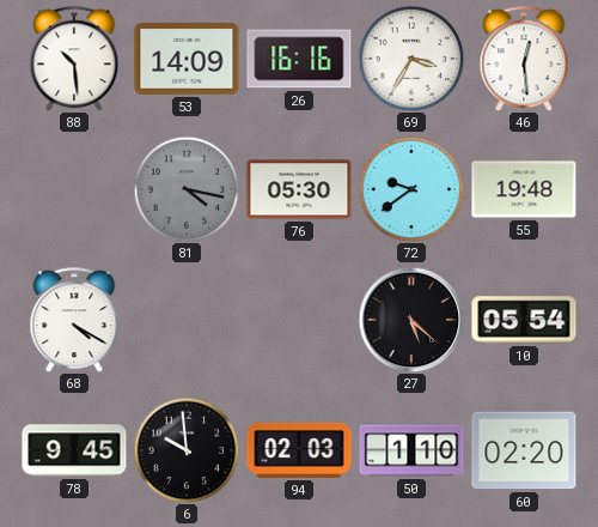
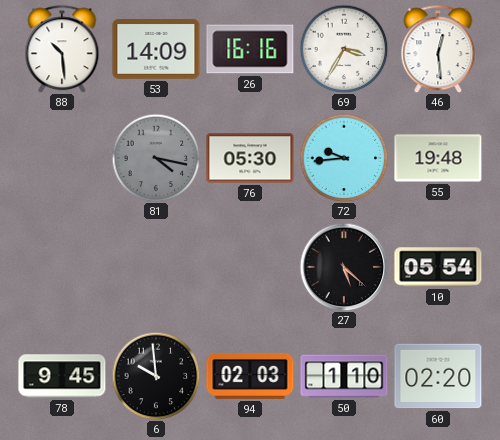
72: 9:39 -> 9:44
68: 4:20 -> none
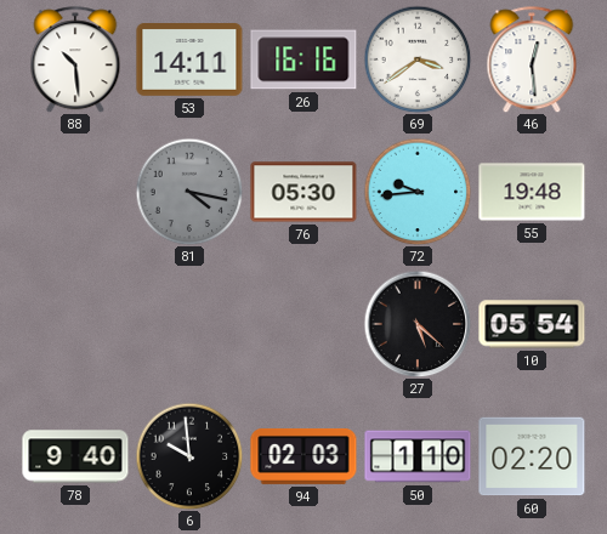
53: 14:09 -> 14:11
69: 3:35 -> 3:39
78: 9:45 -> 9:40
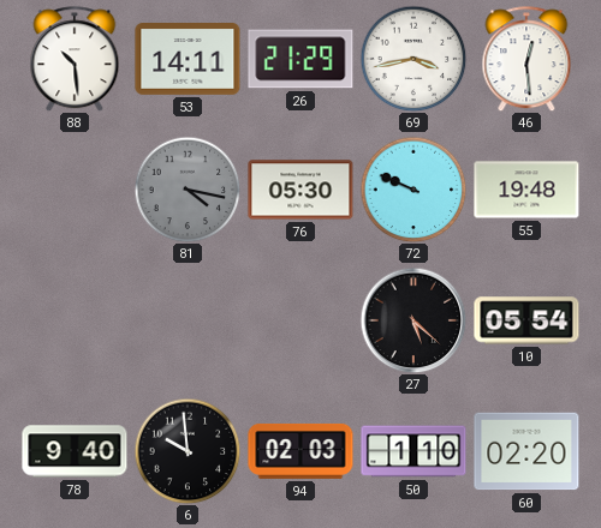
26: 16:16 -> 21:29
69: 3:39 -> 3:43
72: 9:44 -> 9:49
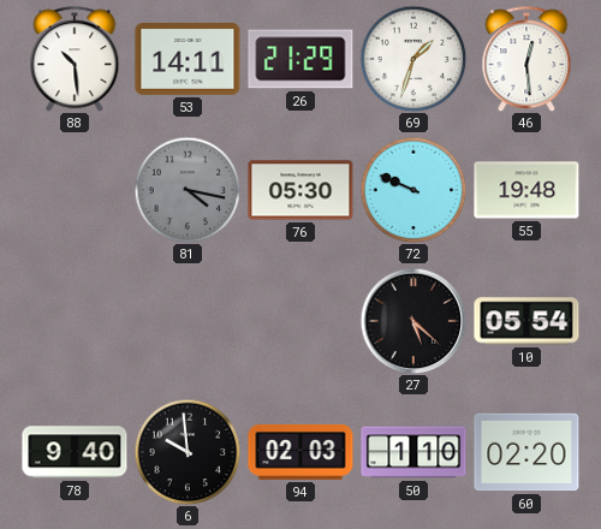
69: 3:43 -> 1:33
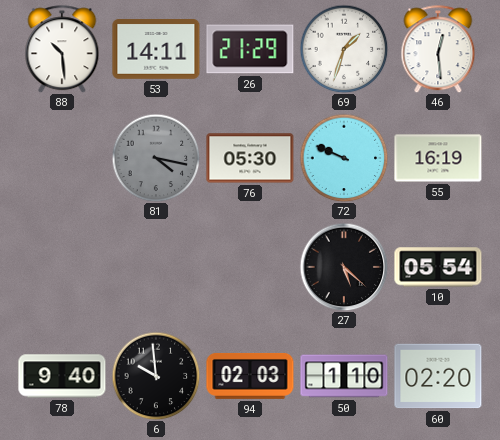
55: 19:48 -> 16:19
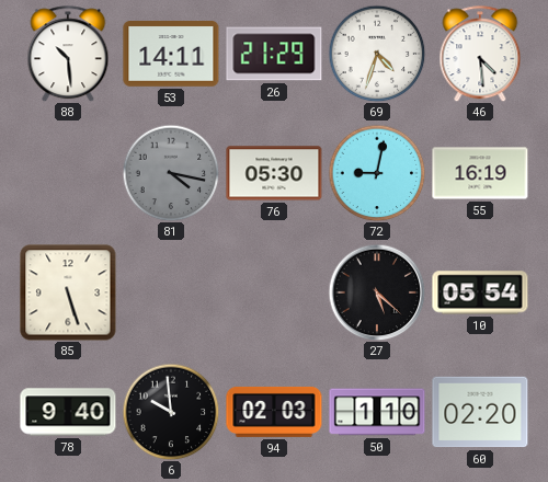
69: 1:33 -> 4:33
46: 12:29 -> 4:29
72: 9:49 -> 9:02
85: none -> 5:27
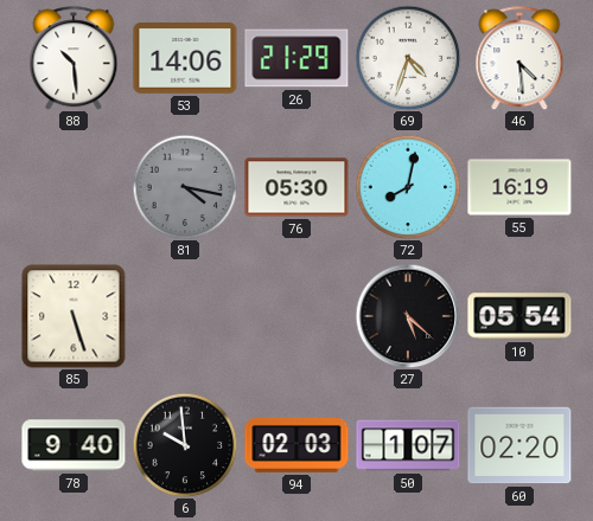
53: 14:11 -> 14:06
72: 9:02 -> 8:02
50: 1:10 -> 1:07
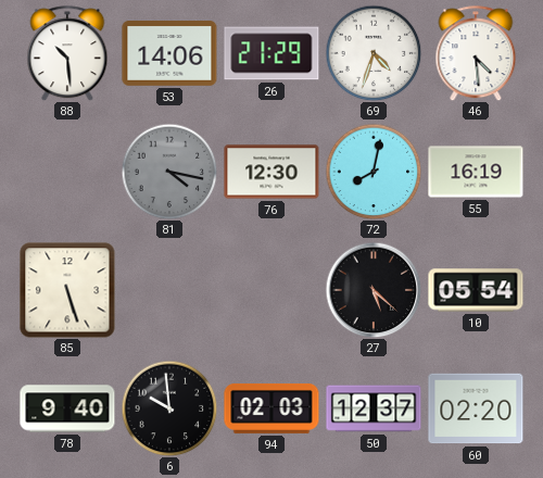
76: 05:30 -> 12:30
50: 1:07 -> 12:37
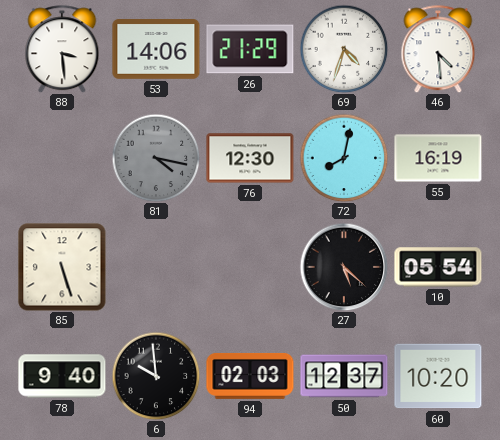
88: 10:29 -> 3:29
60: 02:20 -> 10:20
